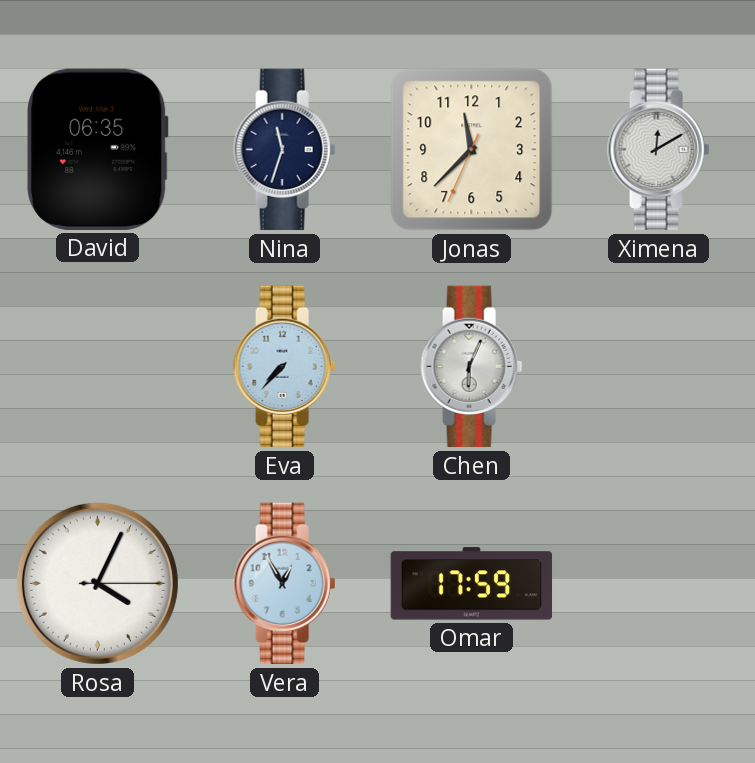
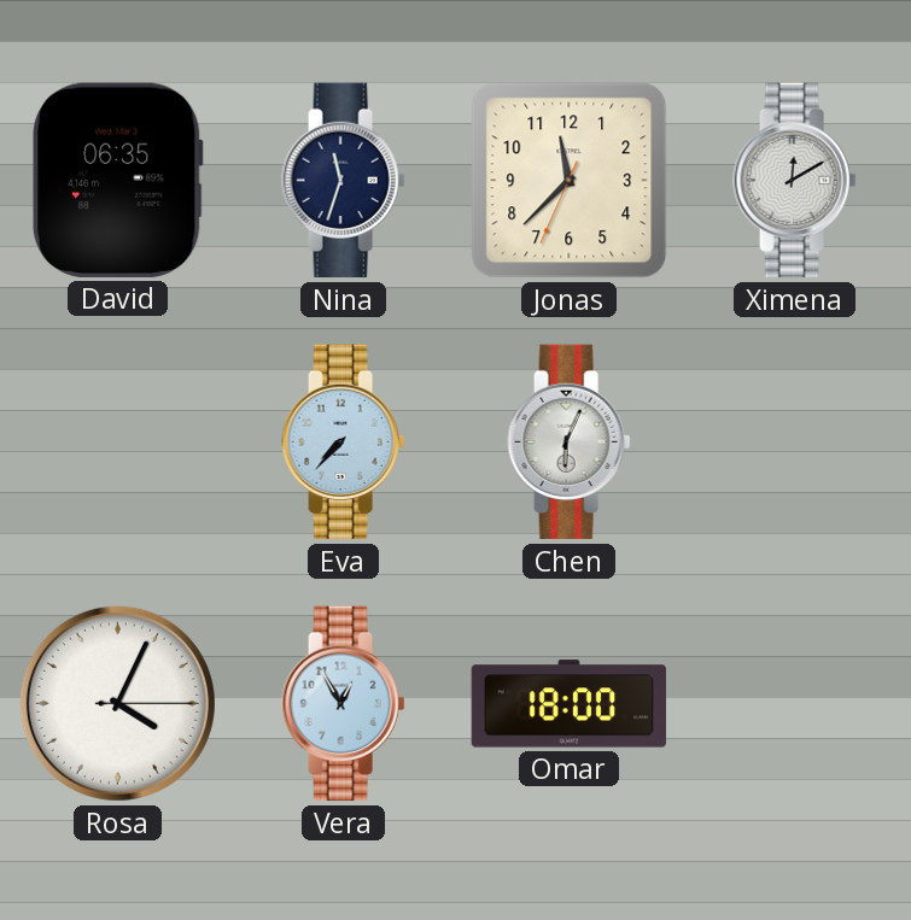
Omar: 17:59 -> 18:00
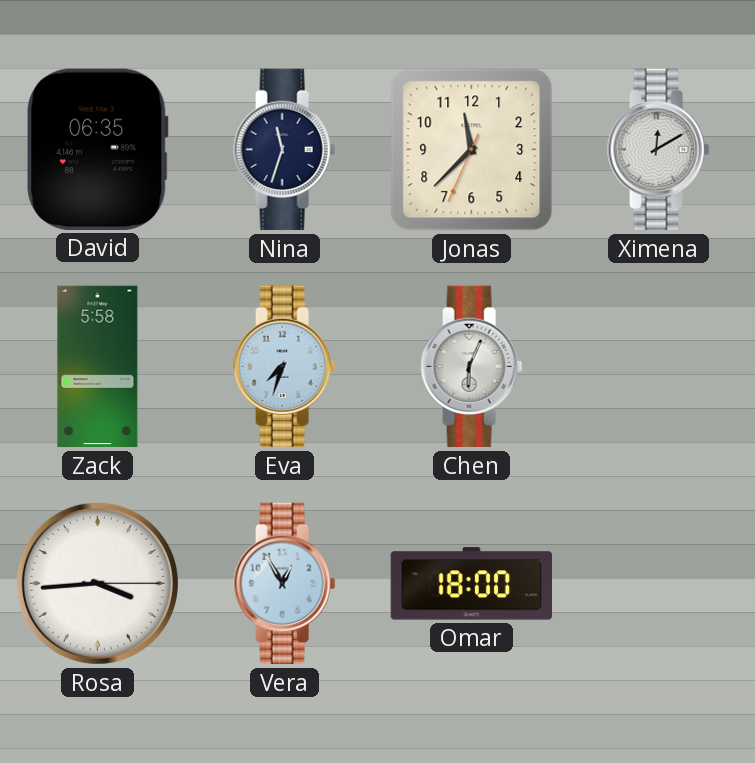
Zack: none -> 5:58
Eva: 7:37 -> 7:33
Rosa: 4:04 -> 3:44
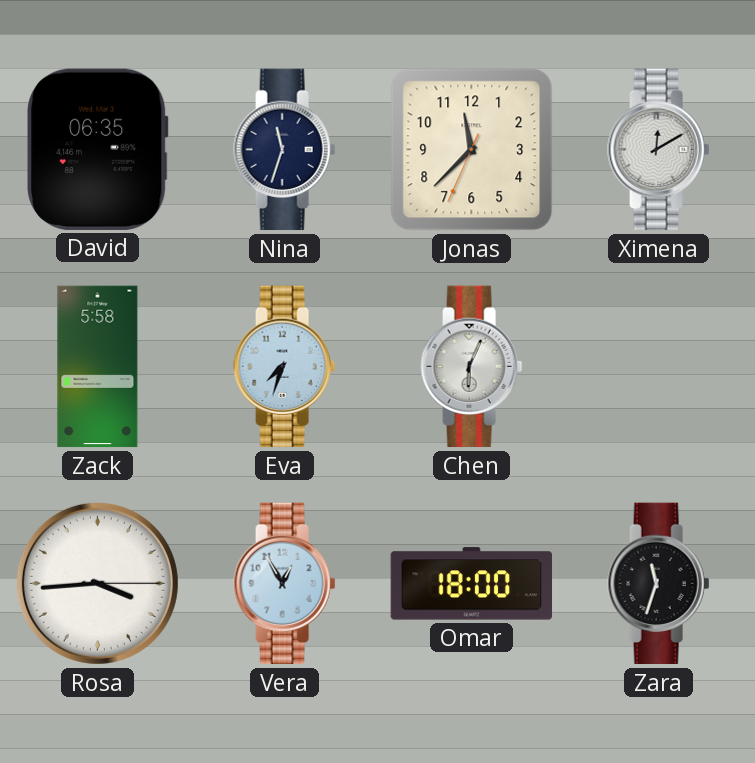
Zara: none -> 11:33
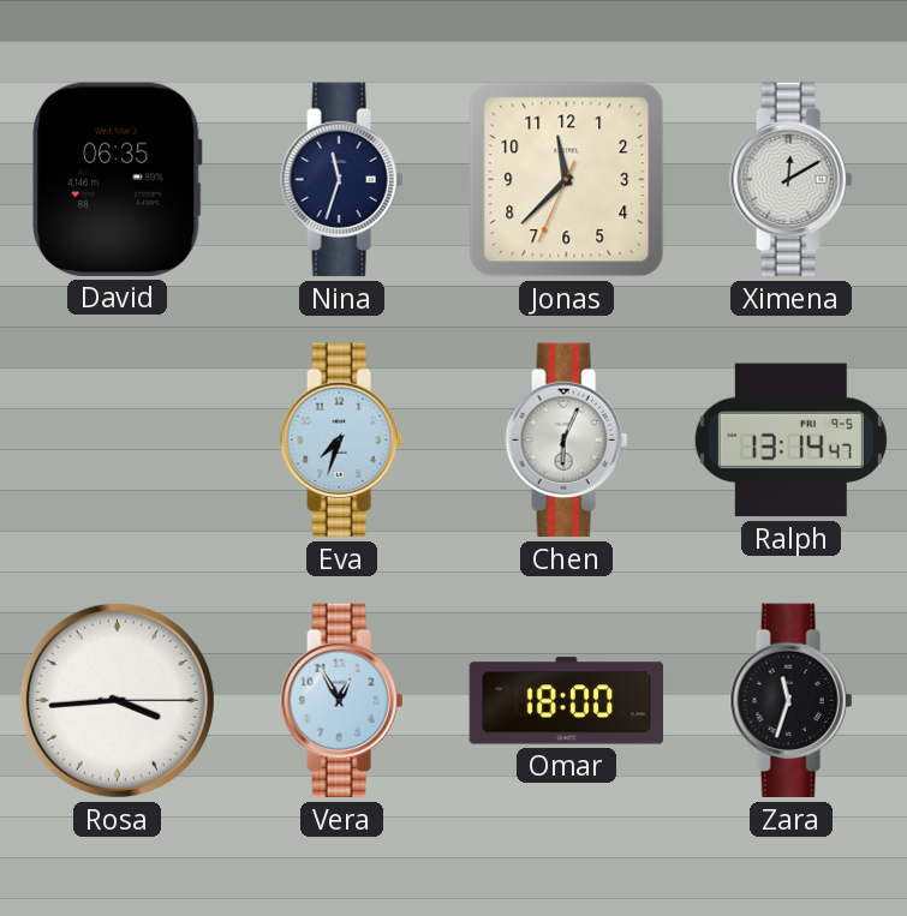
Zack: 5:58 -> none
Ralph: none -> 13:14
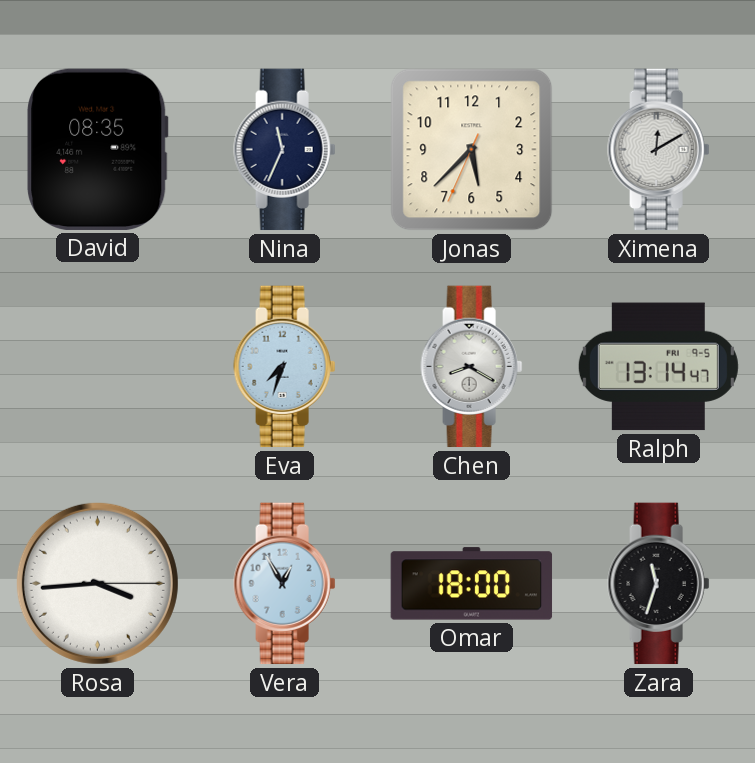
David: 06:35 -> 08:35
Nina: 11:33 -> 11:34
Jonas: 11:37 -> 5:37
Chen: 6:04 -> 8:20
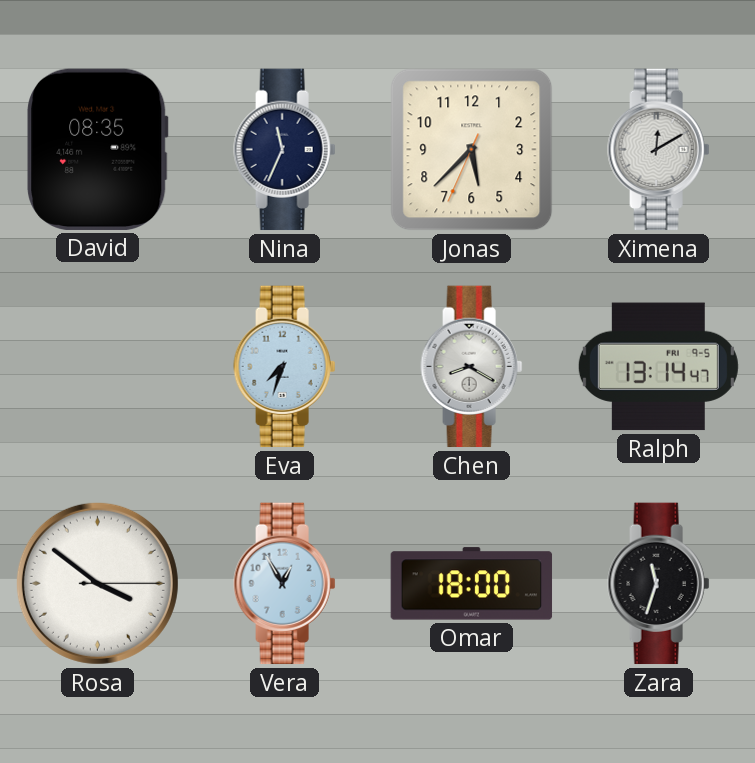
Rosa: 3:44 -> 3:51
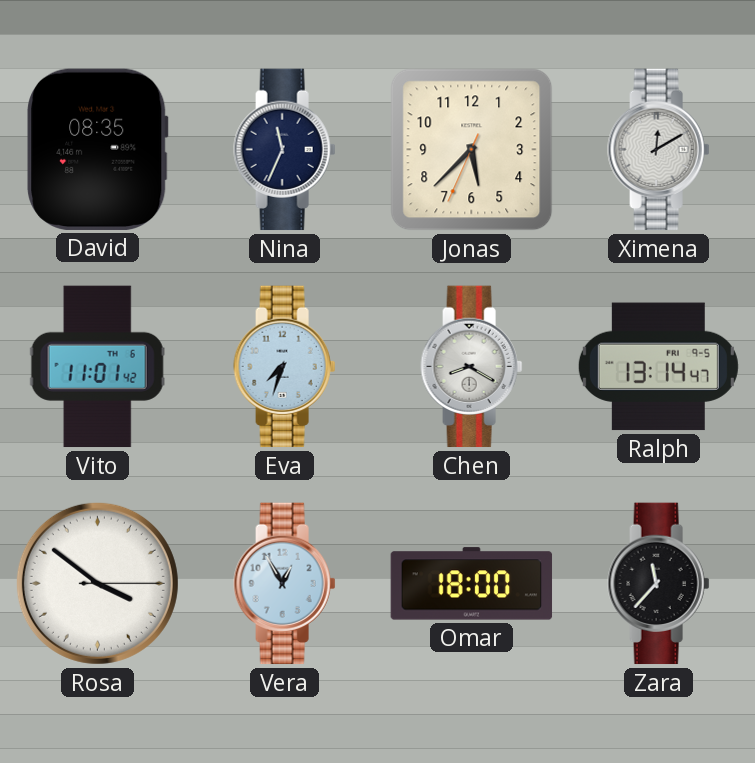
Vito: none -> 11:01
Zara: 11:33 -> 11:37
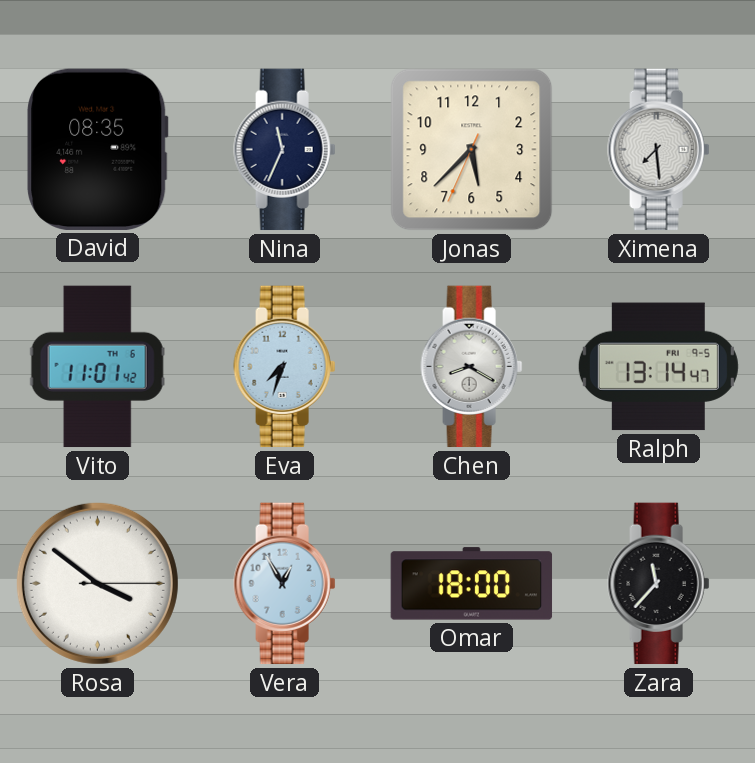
Ximena: 12:10 -> 7:29
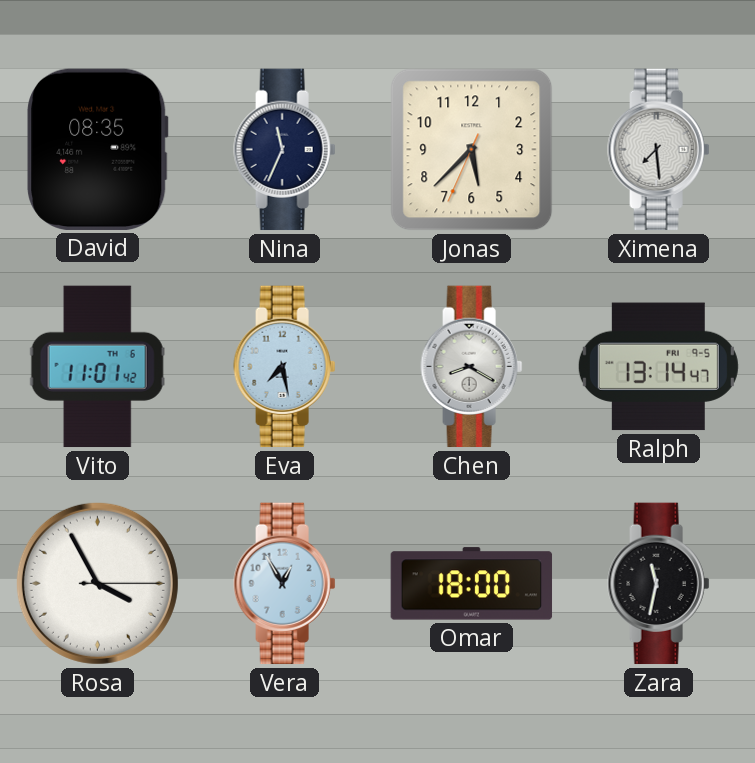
Eva: 7:33 -> 7:28
Rosa: 3:51 -> 3:55
Zara: 11:37 -> 11:32
